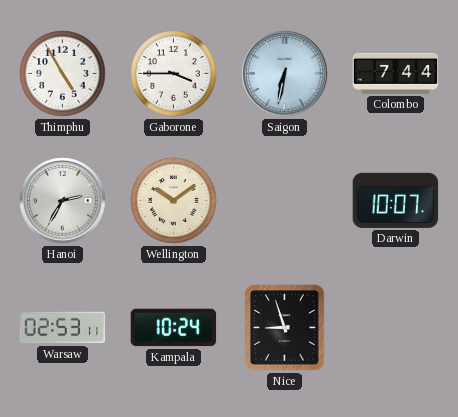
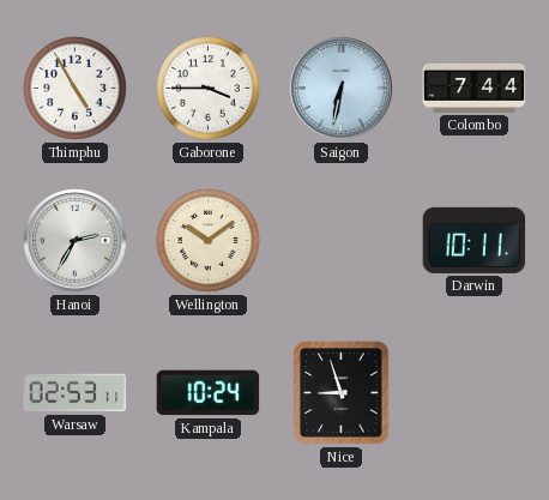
Darwin: 10:07 -> 10:11
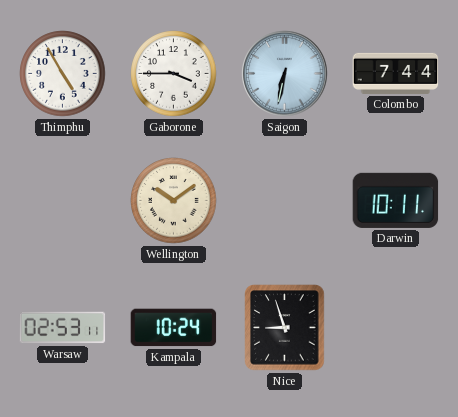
Hanoi: 2:35 -> none
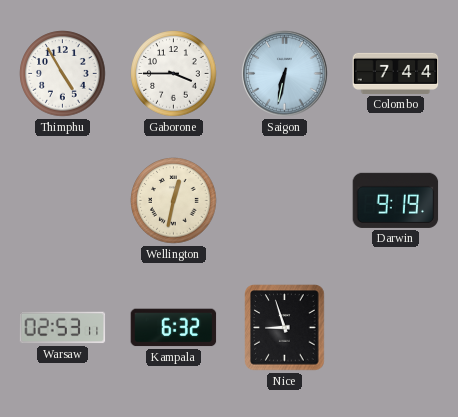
Wellington: 10:09 -> 12:32
Darwin: 10:11 -> 9:19
Kampala: 10:24 -> 6:32
